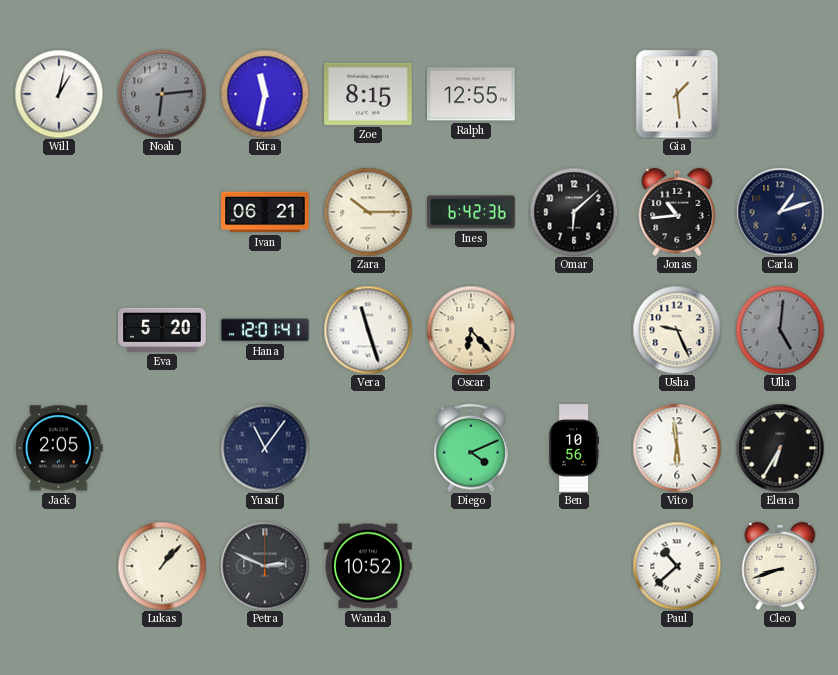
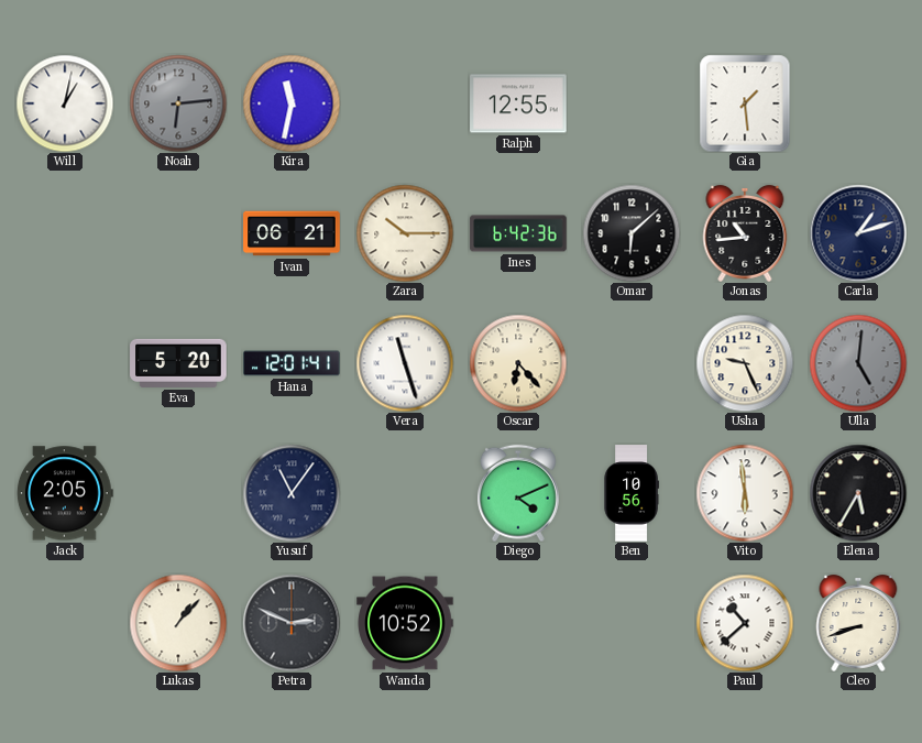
Zoe: 8:15 -> none
Elena: 6:35 -> 5:35
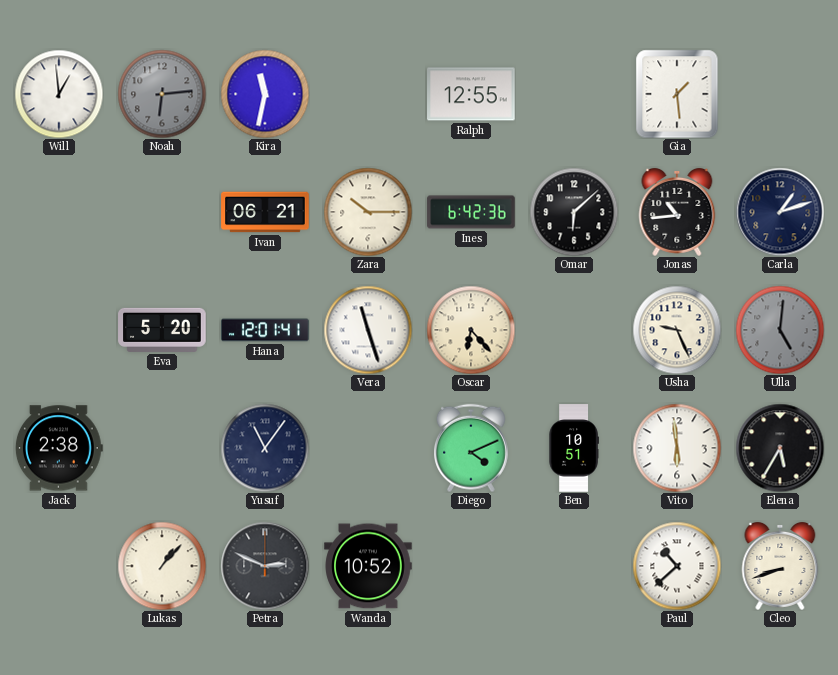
Will: 1:02 -> 12:59
Jack: 2:05 -> 2:38
Ben: 10:56 -> 10:51
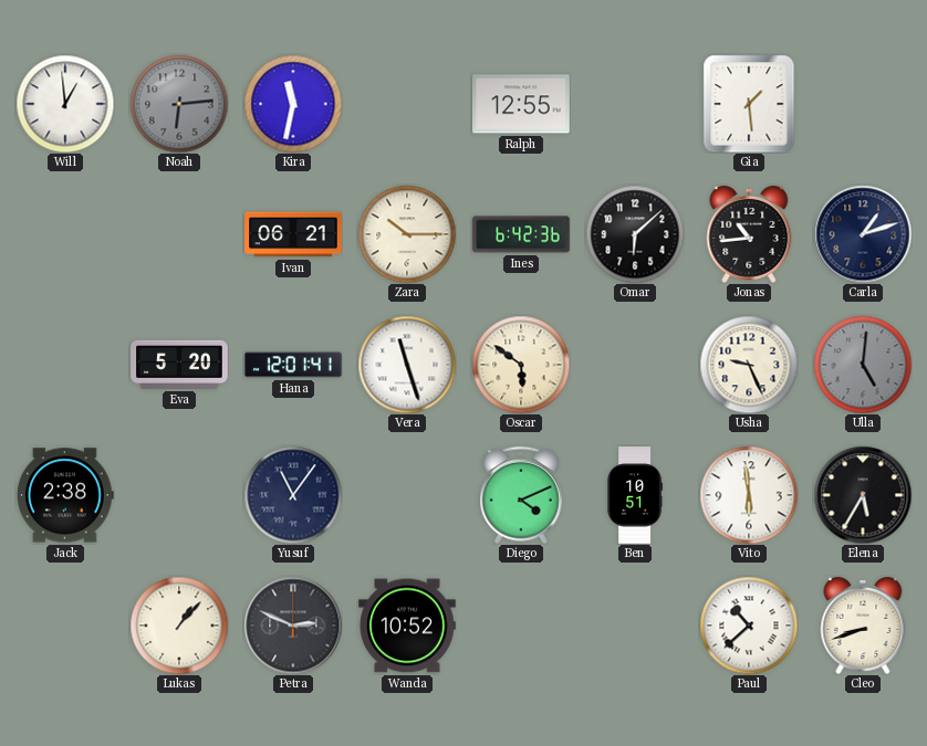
Oscar: 6:23 -> 5:51
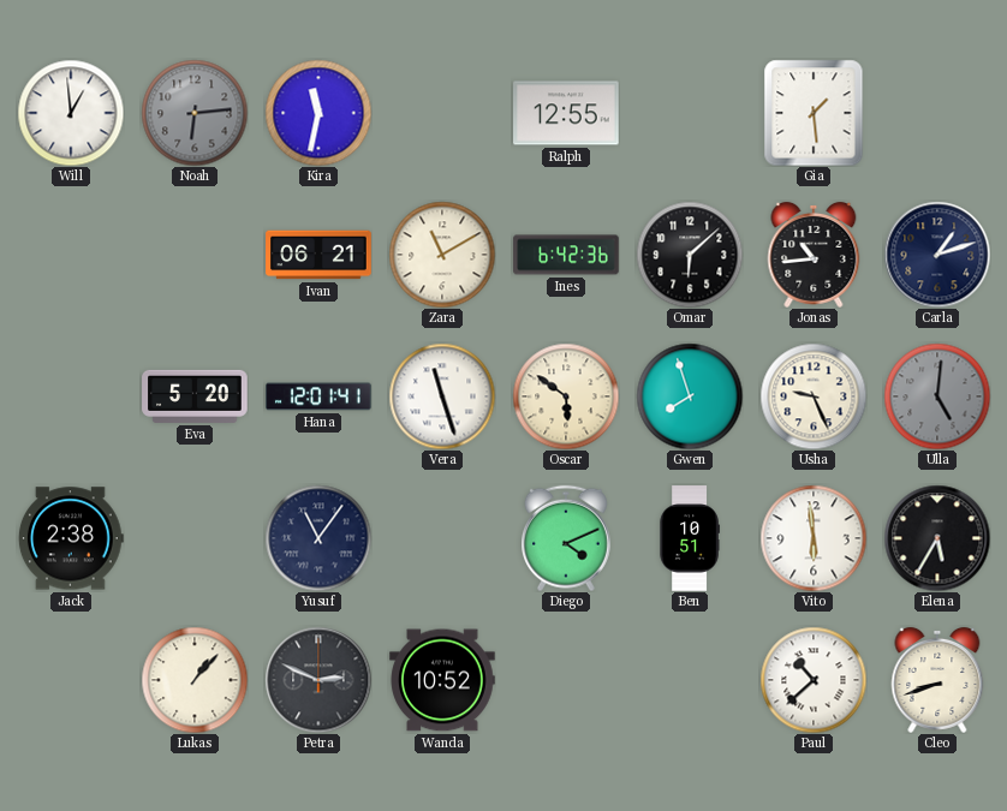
Zara: 10:15 -> 11:10
Gwen: none -> 7:57
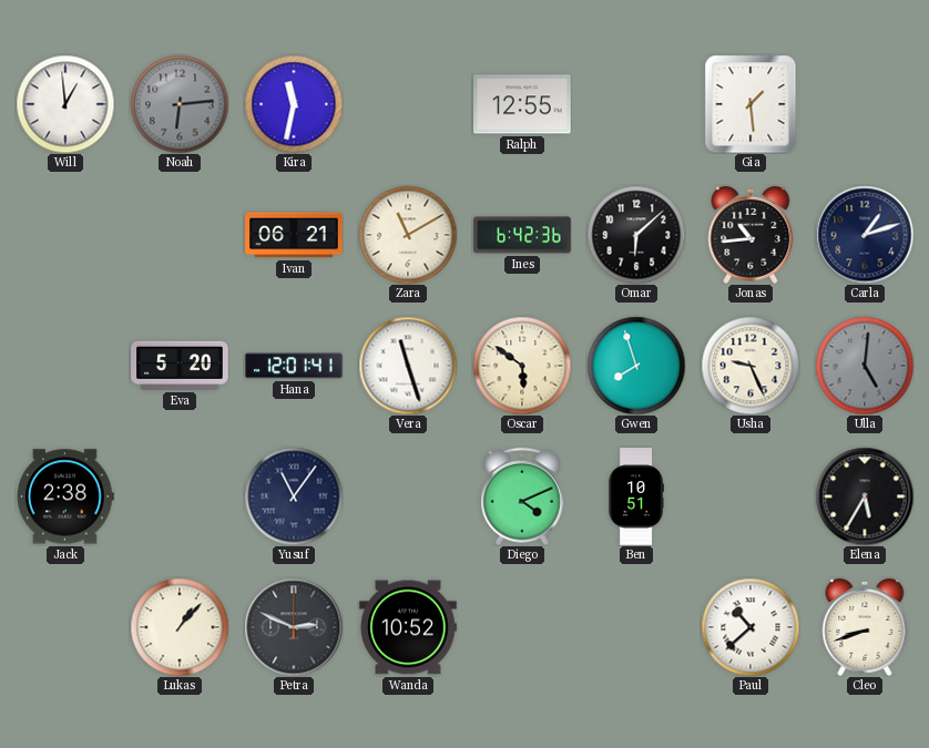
Vito: 5:59 -> none
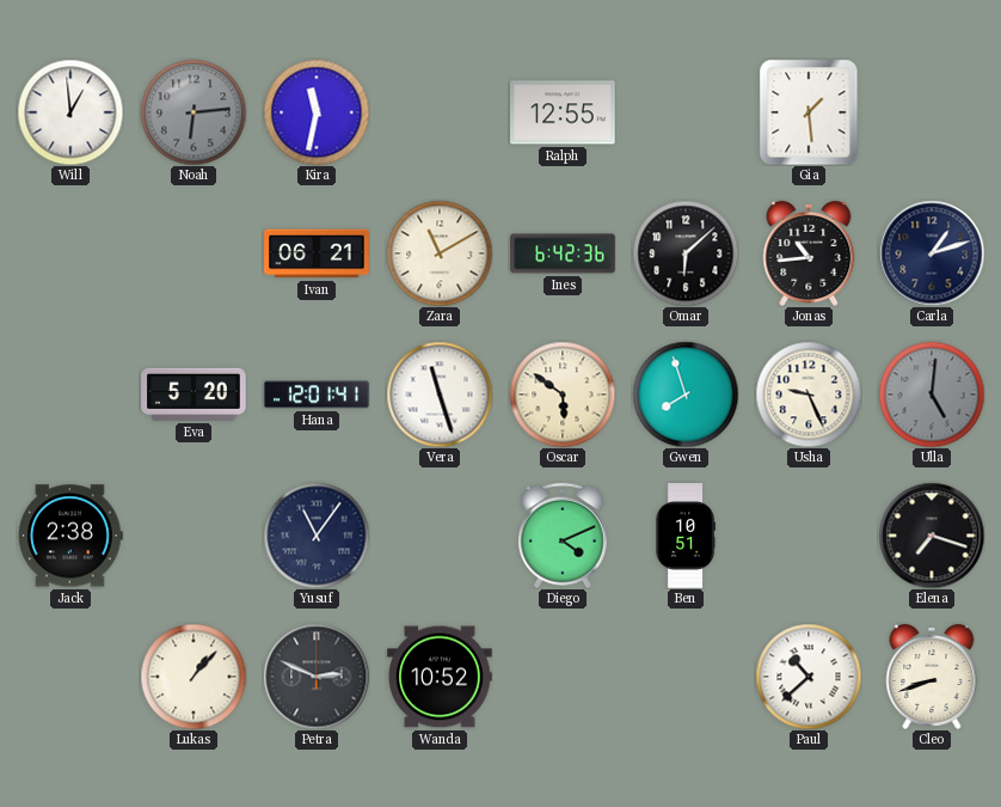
Elena: 5:35 -> 7:18
